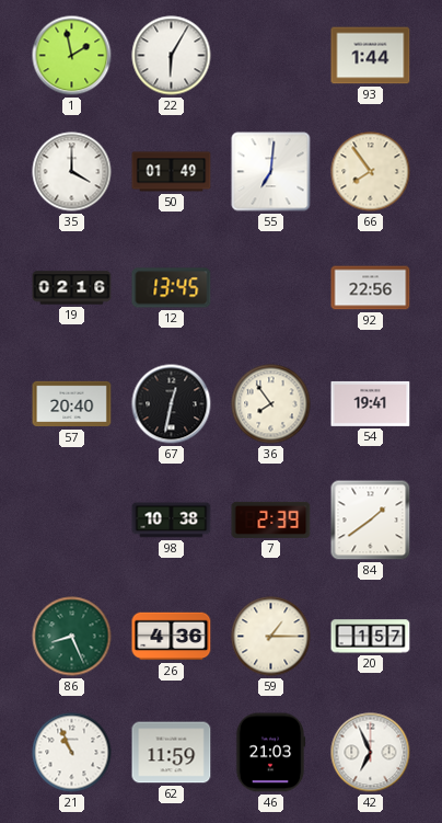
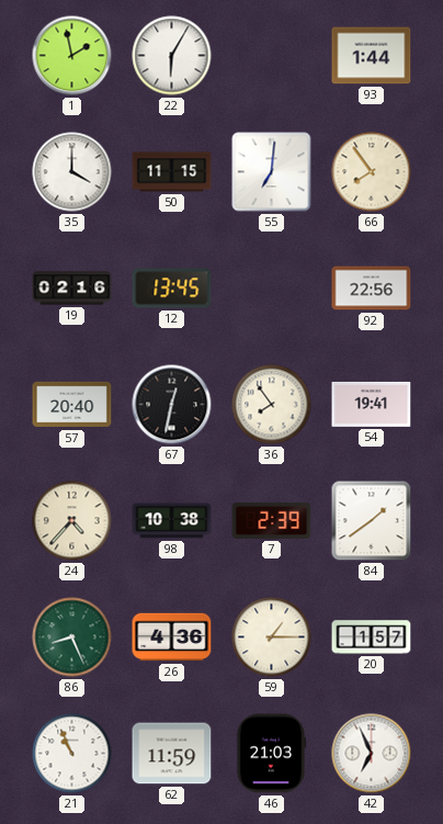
50: 01:49 -> 11:15
24: none -> 4:37
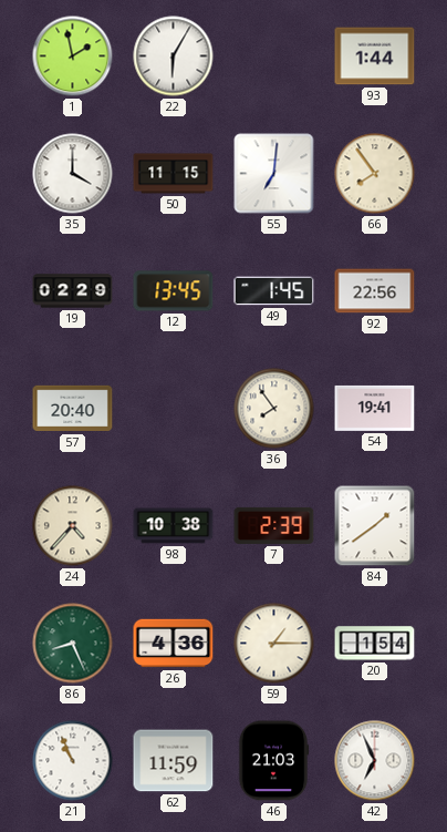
19: 02:16 -> 02:29
49: none -> 1:45
67: 12:32 -> none
20: 1:57 -> 1:54
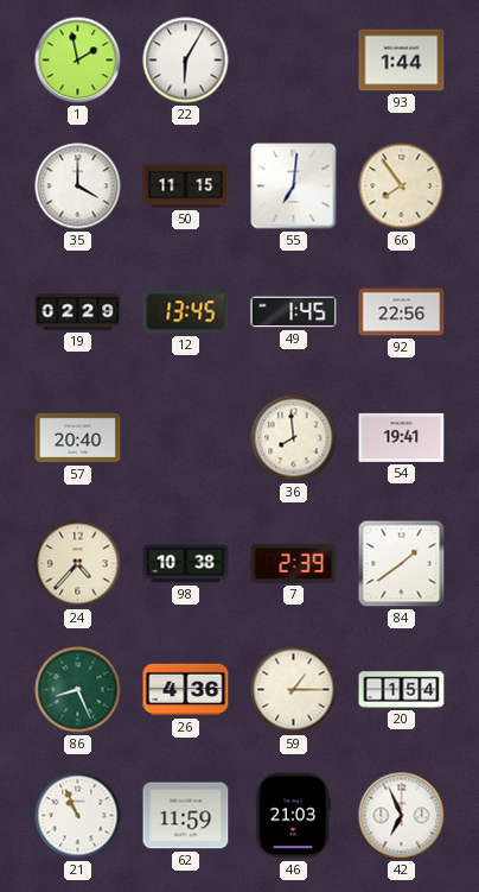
36: 7:54 -> 7:59
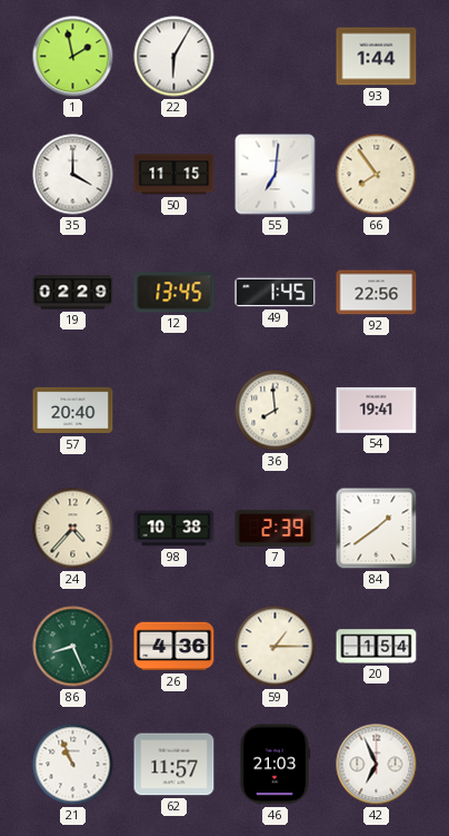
62: 11:59 -> 11:57
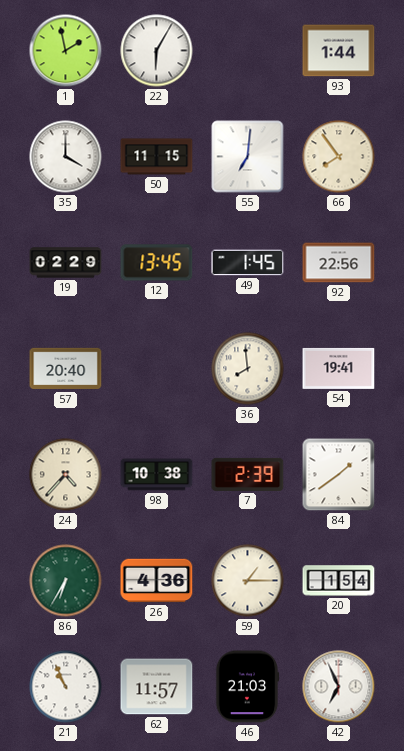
86: 8:26 -> 6:35
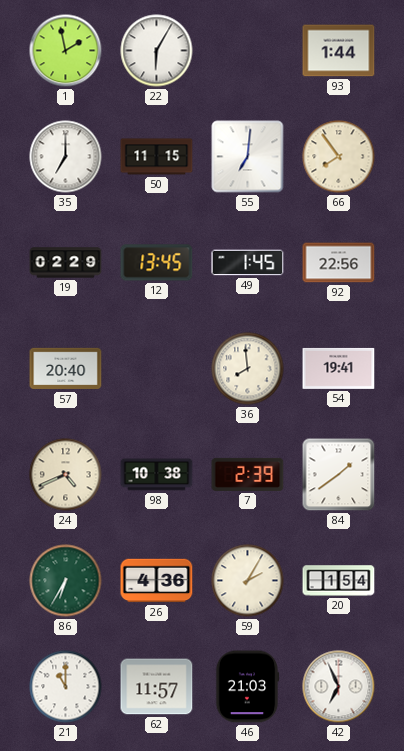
35: 4:00 -> 7:00
24: 4:37 -> 4:41
59: 1:15 -> 2:05
21: 10:56 -> 11:00
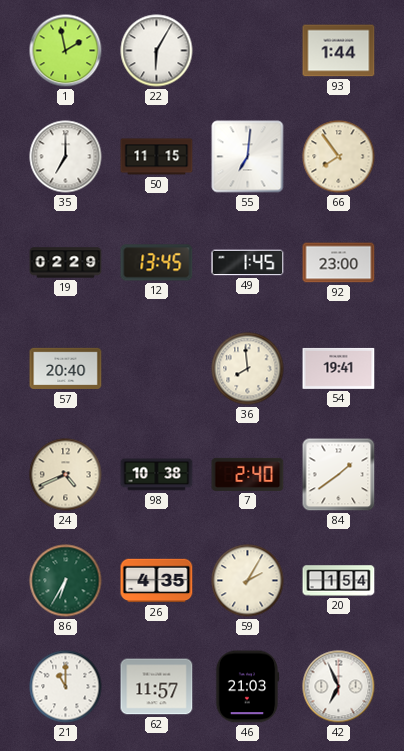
92: 22:56 -> 23:00
7: 2:39 -> 2:40
26: 4:36 -> 4:35
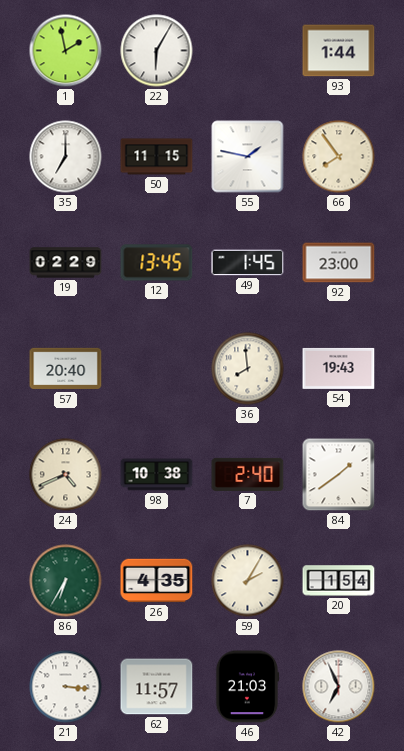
55: 7:01 -> 1:47
54: 19:41 -> 19:43
21: 11:00 -> 3:16
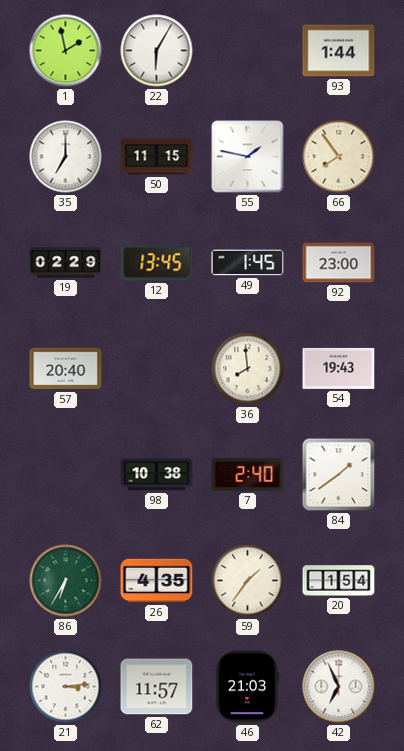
24: 4:41 -> none
59: 2:05 -> 1:36
21: 3:16 -> 3:14
